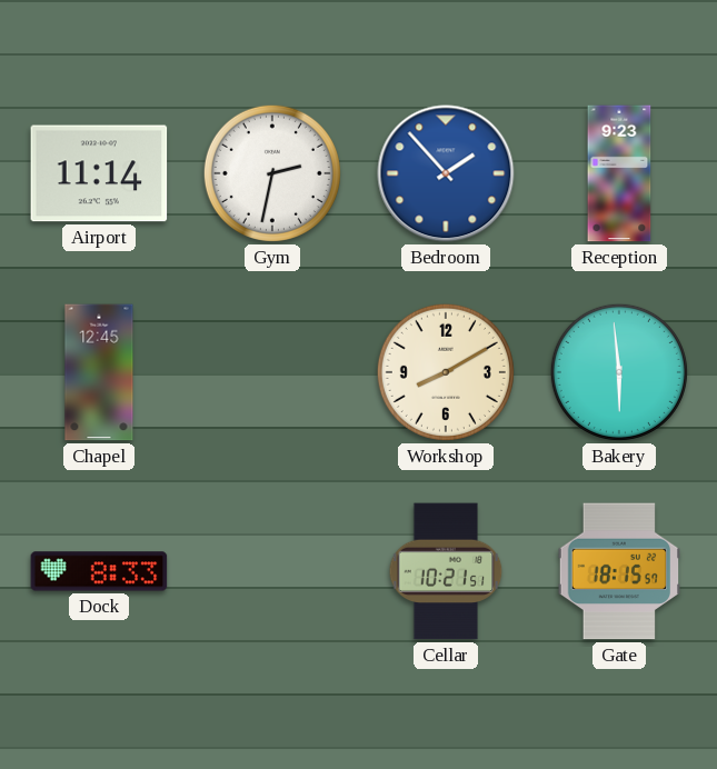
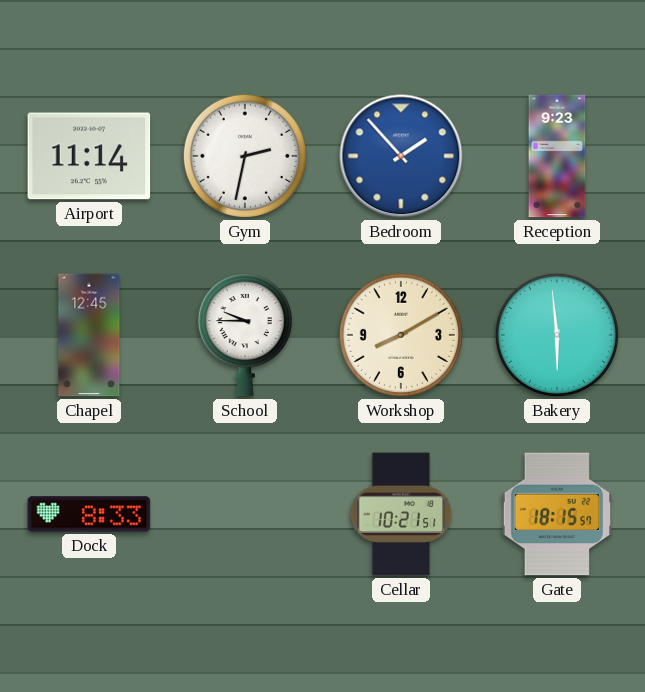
School: none -> 9:45
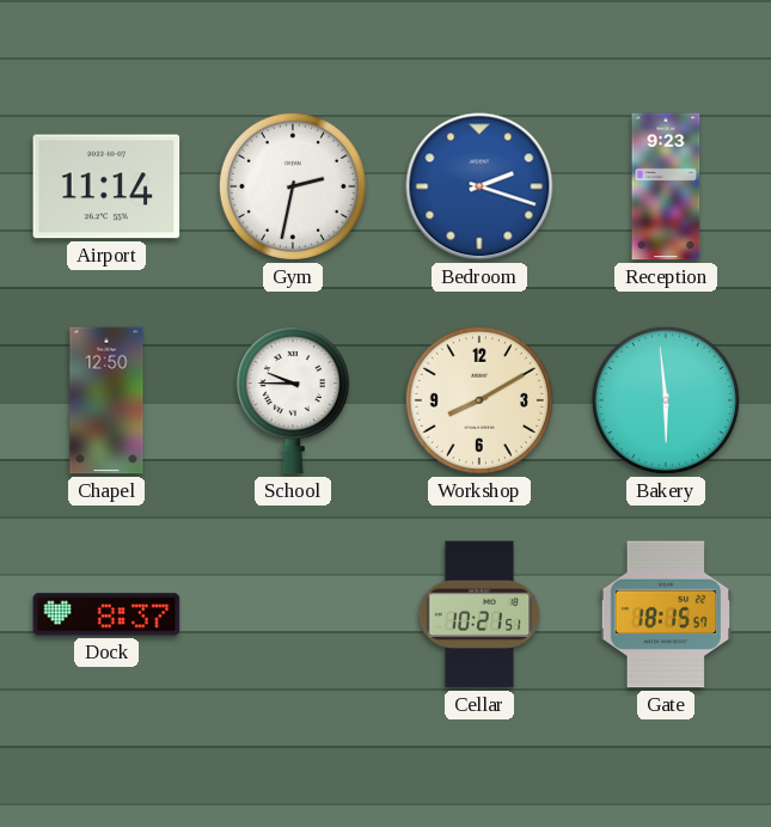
Bedroom: 1:53 -> 2:18
Chapel: 12:45 -> 12:50
Dock: 8:33 -> 8:37
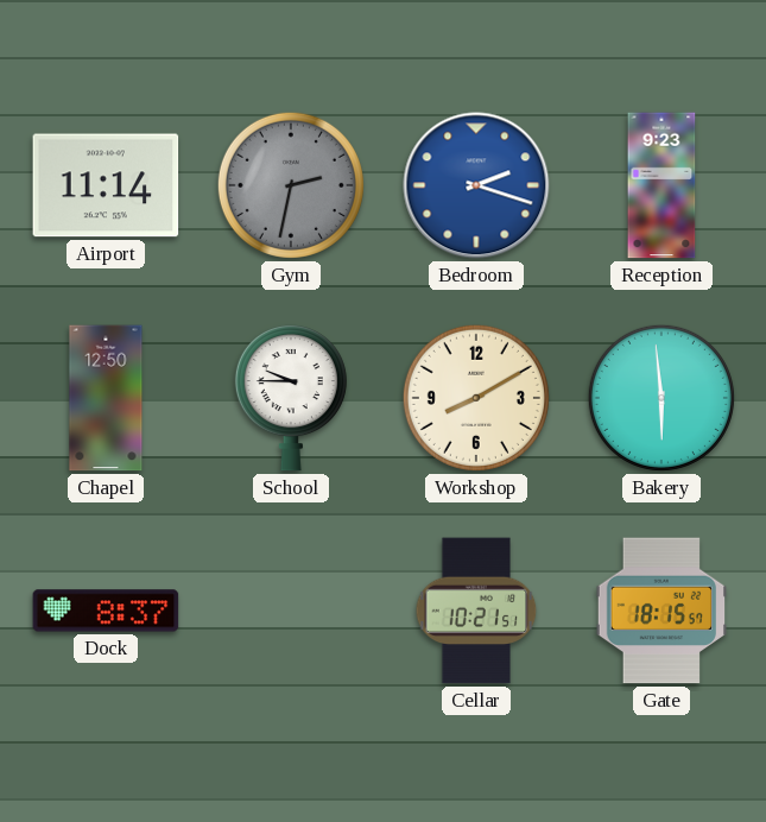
Gym dial: white -> grey
